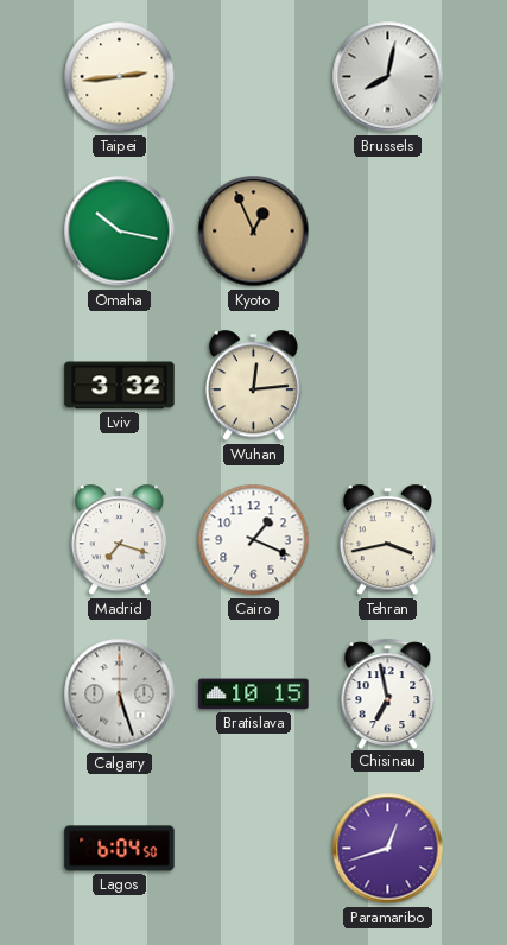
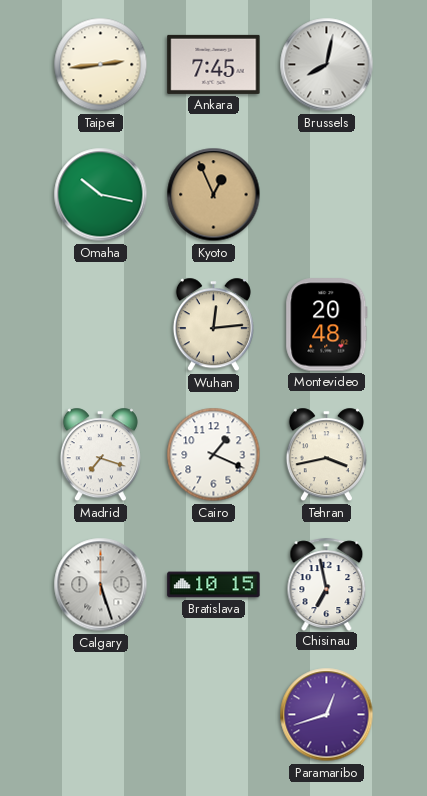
Ankara: none -> 7:45
Lviv: 3:32 -> none
Montevideo: none -> 20:48
Lagos: 6:04 -> none
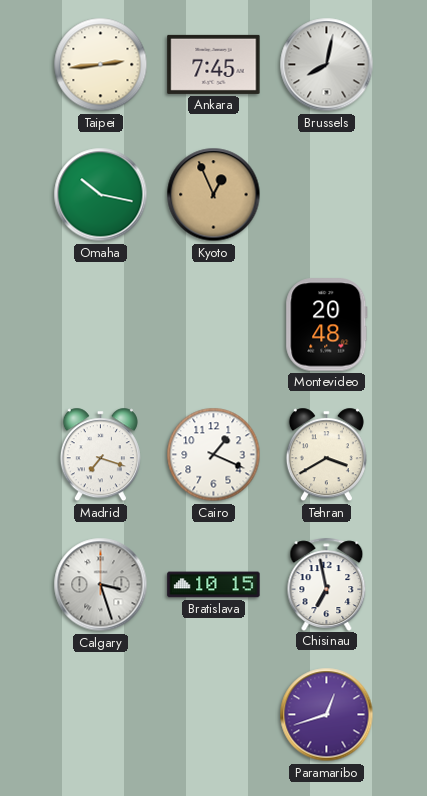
Wuhan: 12:14 -> none
Tehran: 3:43 -> 3:40
Calgary: 5:27 -> 3:27
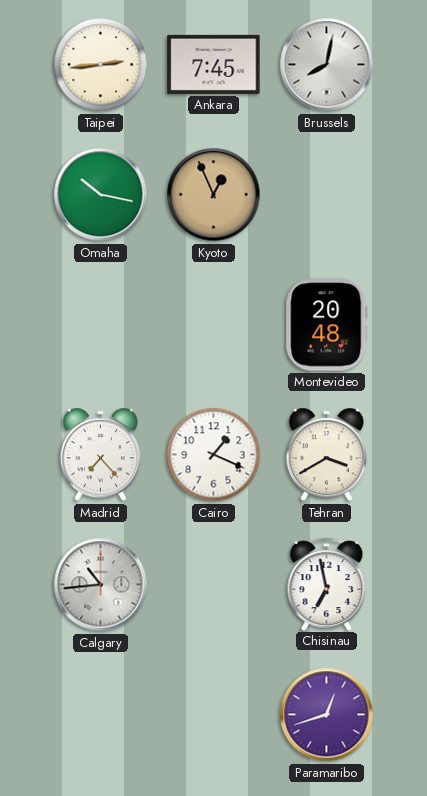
Madrid: 7:18 -> 7:23
Calgary: 3:27 -> 10:44
Bratislava: 10:15 -> none
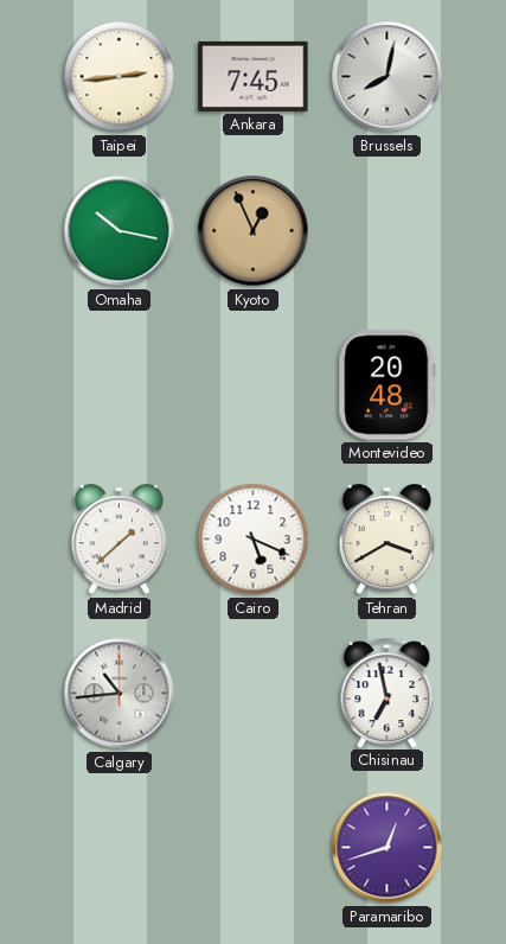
Madrid: 7:23 -> 1:38
Cairo: 1:19 -> 5:19
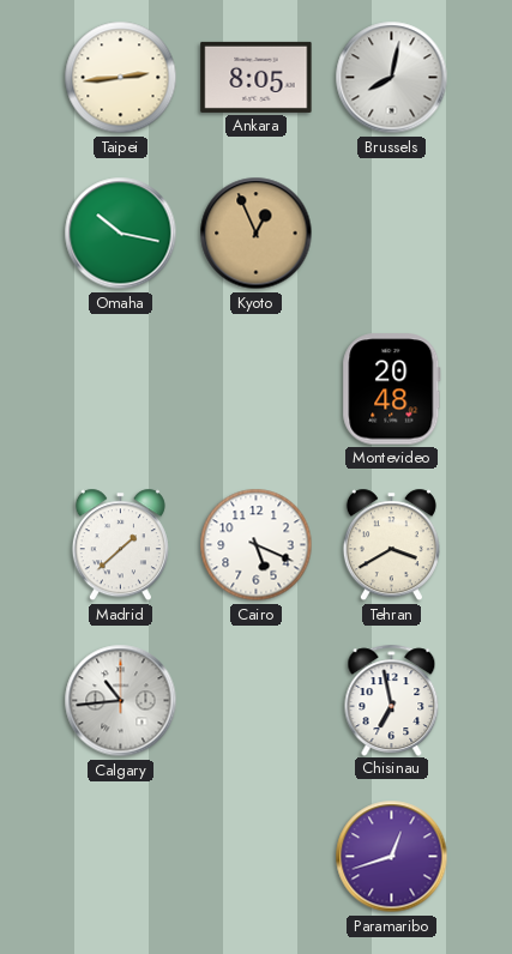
Ankara: 7:45 -> 8:05
